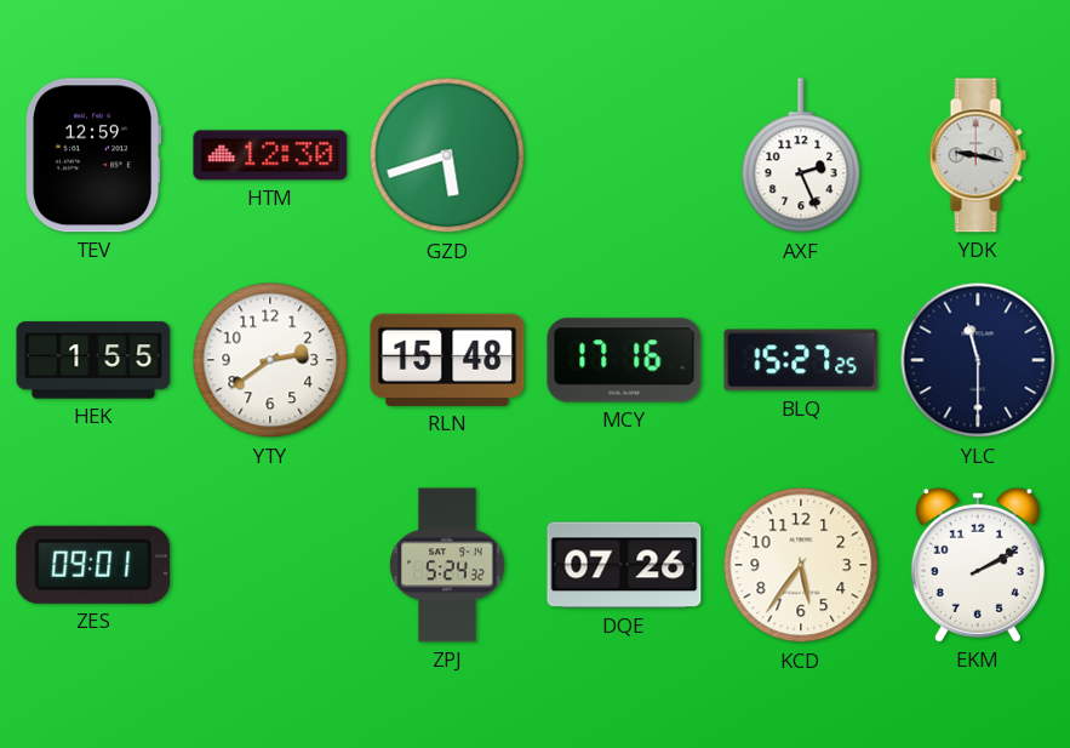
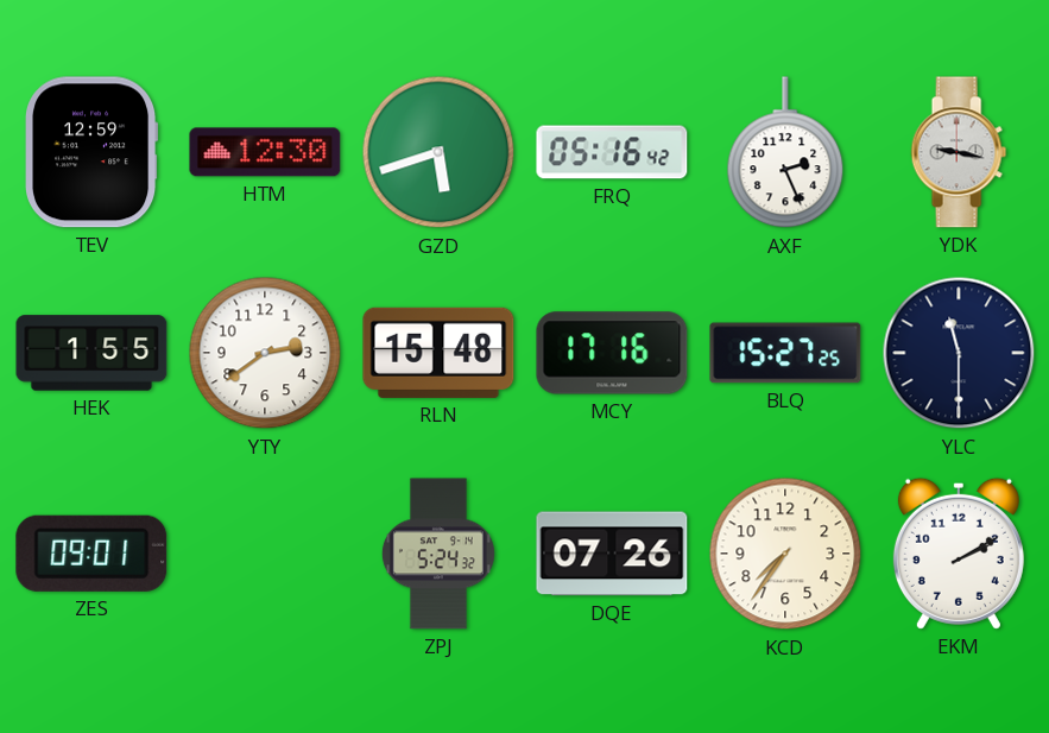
FRQ: none -> 05:16
KCD: 5:36 -> 7:36
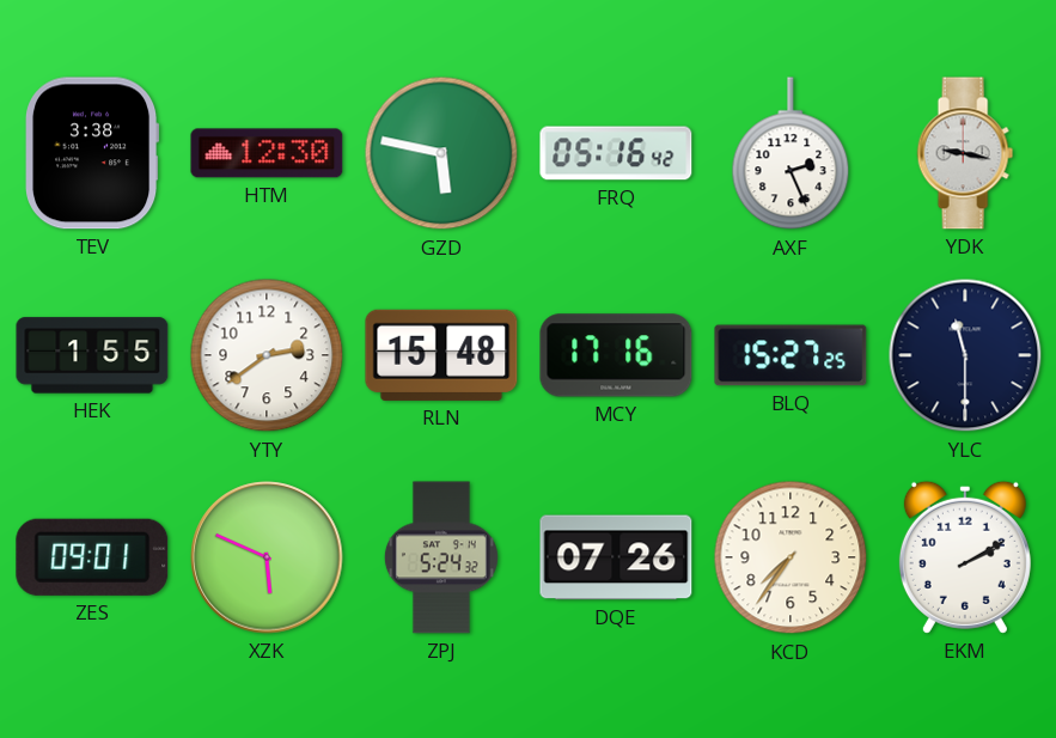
TEV: 12:59 -> 3:38
GZD: 5:42 -> 5:47
XZK: none -> 5:49
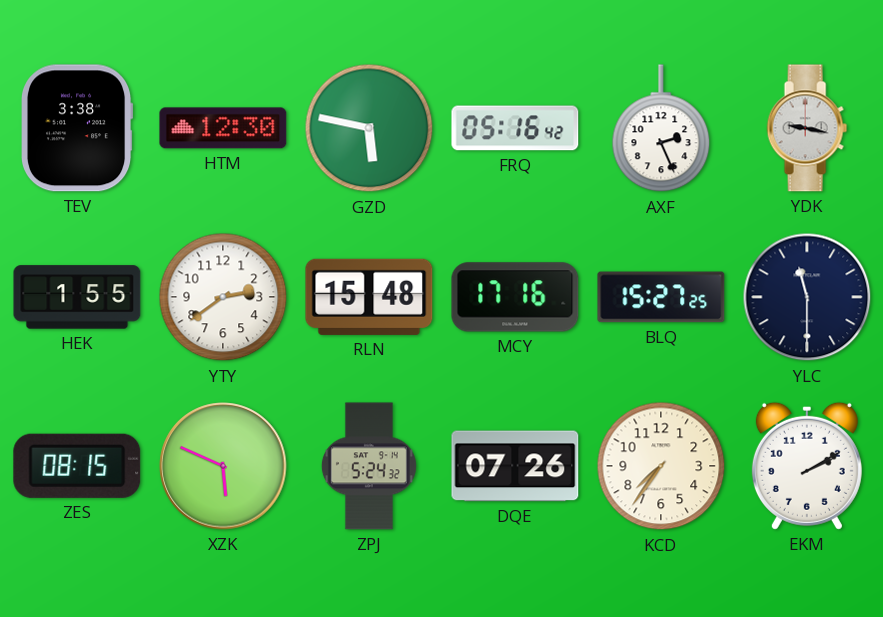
ZES: 09:01 -> 08:15
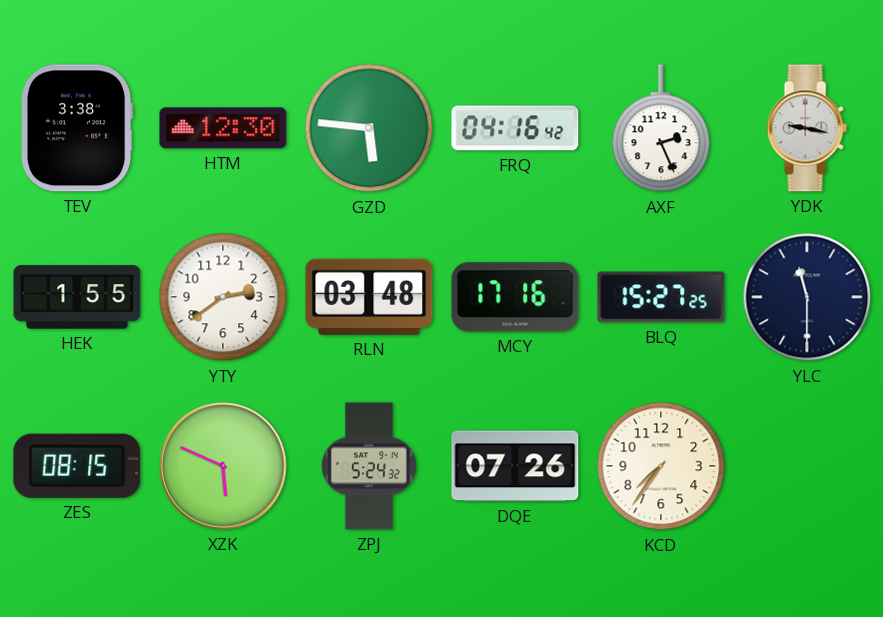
GZD: 5:47 -> 5:46
FRQ: 05:16 -> 04:16
RLN: 15:48 -> 03:48
EKM: 2:10 -> none
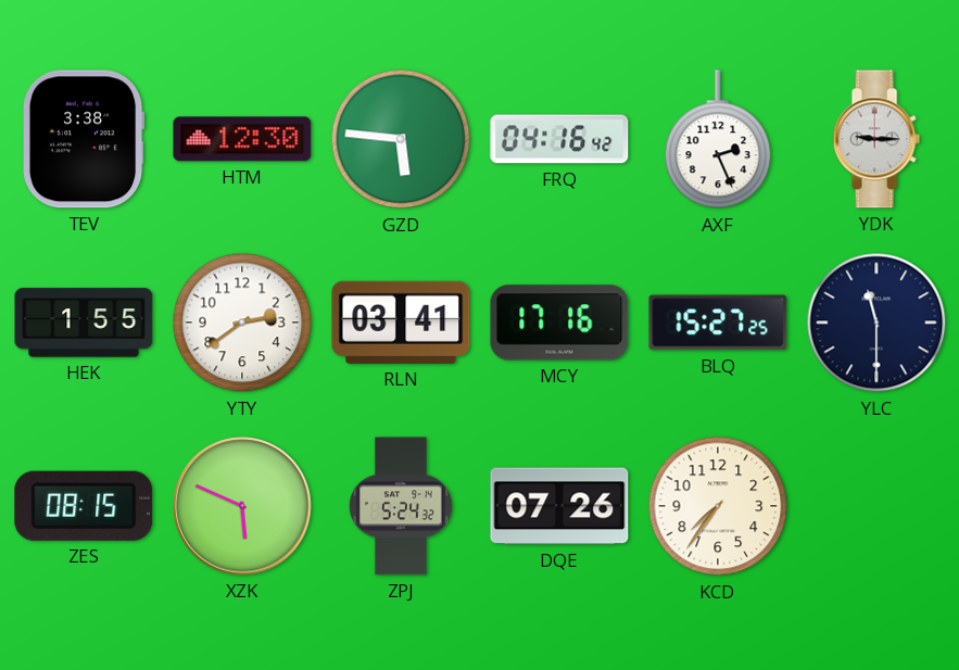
YDK: 9:17 -> 9:15
RLN: 03:48 -> 03:41
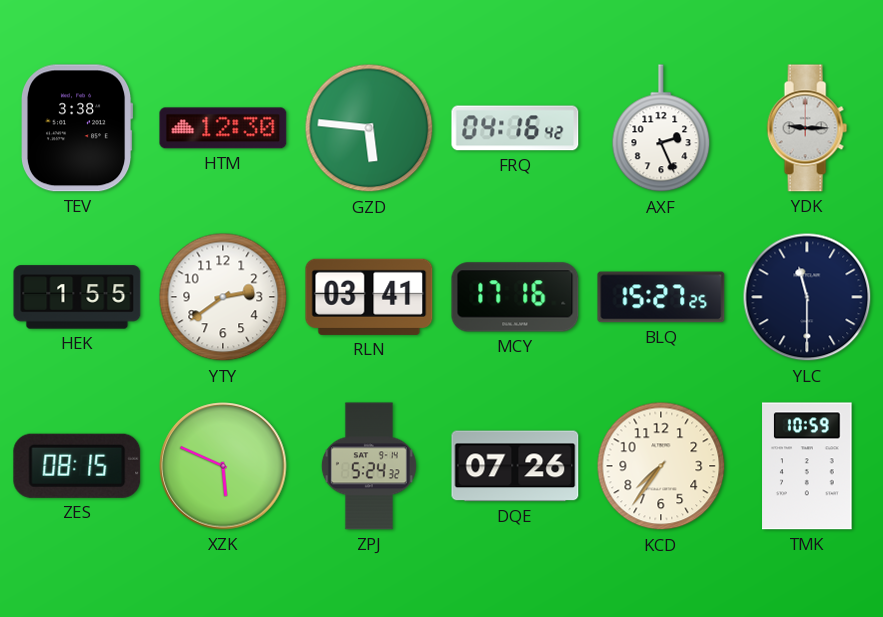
TMK: none -> 10:59
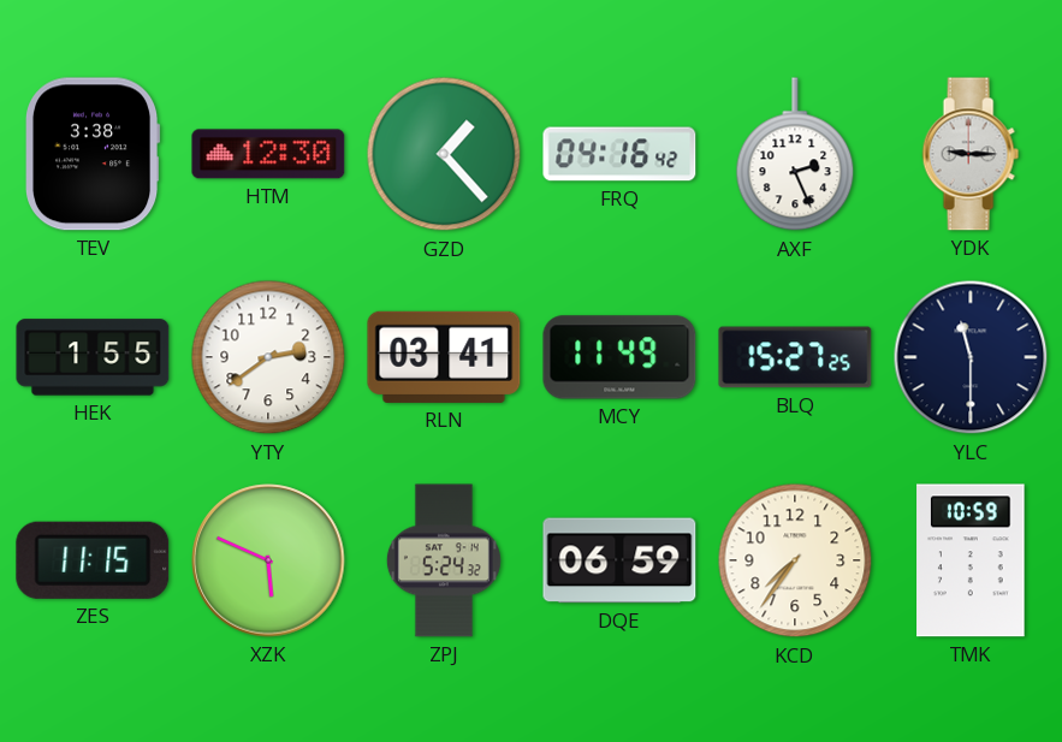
GZD: 5:46 -> 1:23
MCY: 17:16 -> 11:49
ZES: 08:15 -> 11:15
DQE: 07:26 -> 06:59
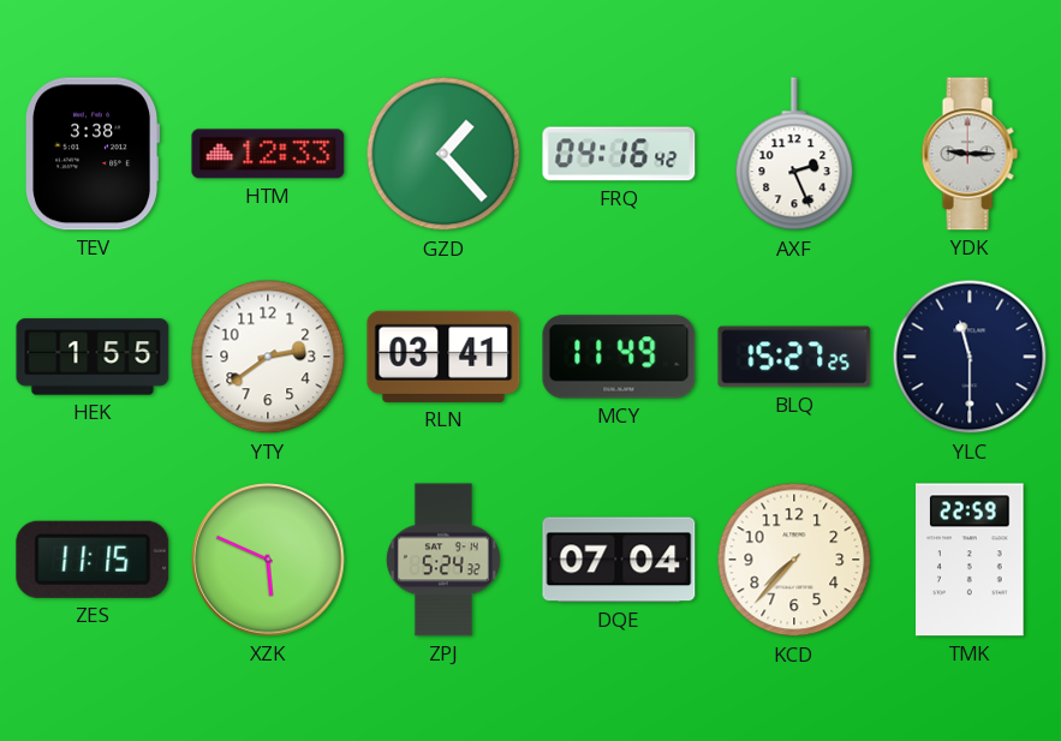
HTM: 12:30 -> 12:33
DQE: 06:59 -> 07:04
KCD: 7:36 -> 7:37
TMK: 10:59 -> 22:59
